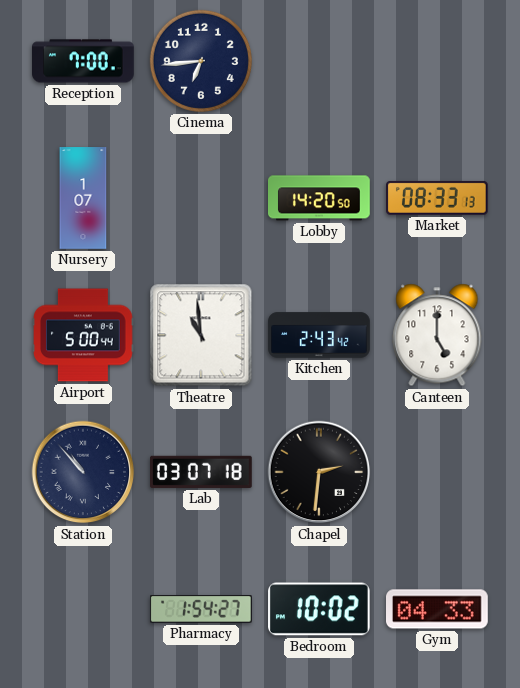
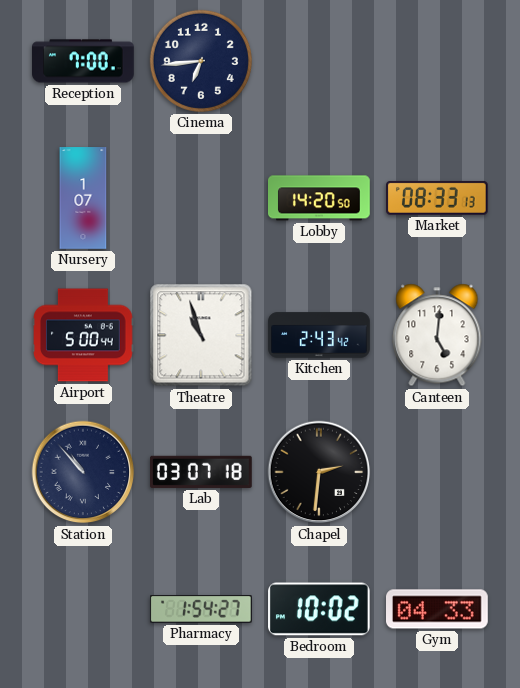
Theatre: 10:59 -> 10:57
Canteen: 5:00 -> 5:01
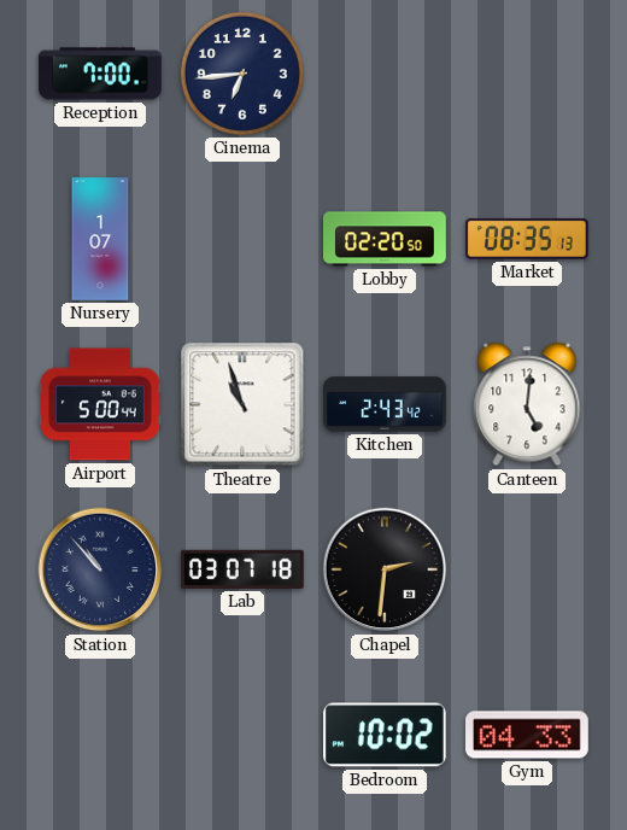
Lobby: 14:20 -> 02:20
Market: 08:33 -> 08:35
Pharmacy: 1:54 -> none
